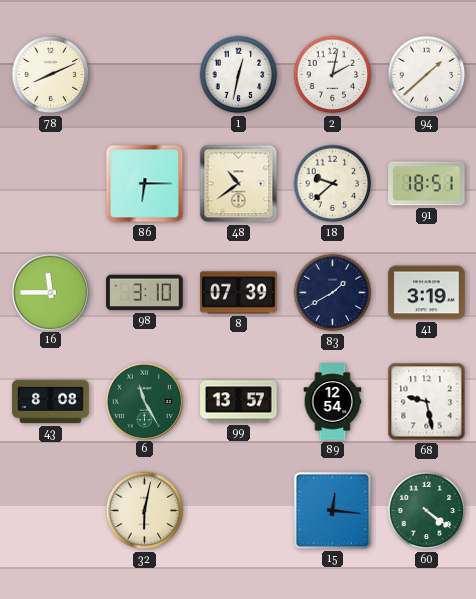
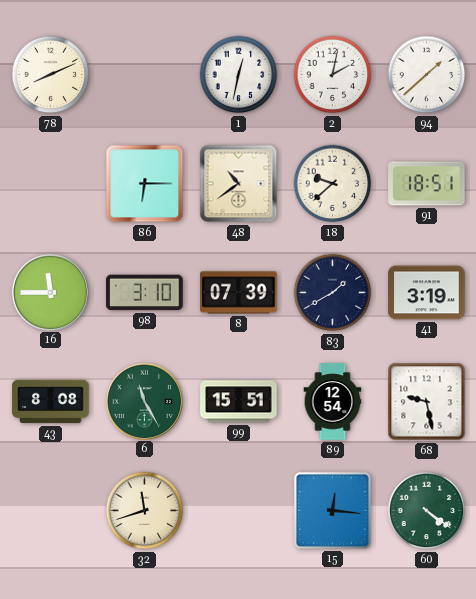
99: 13:57 -> 15:51
32: 6:02 -> 11:42
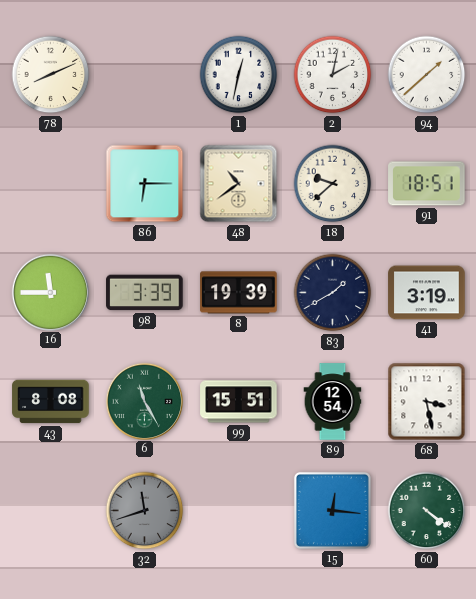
98: 3:10 -> 3:39
8: 07:39 -> 19:39
68: 9:28 -> 3:28
32 dial: cream -> grey
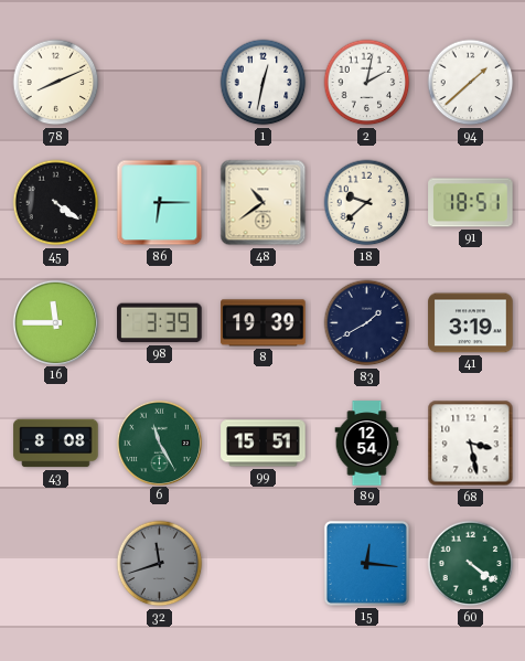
45: none -> 4:21
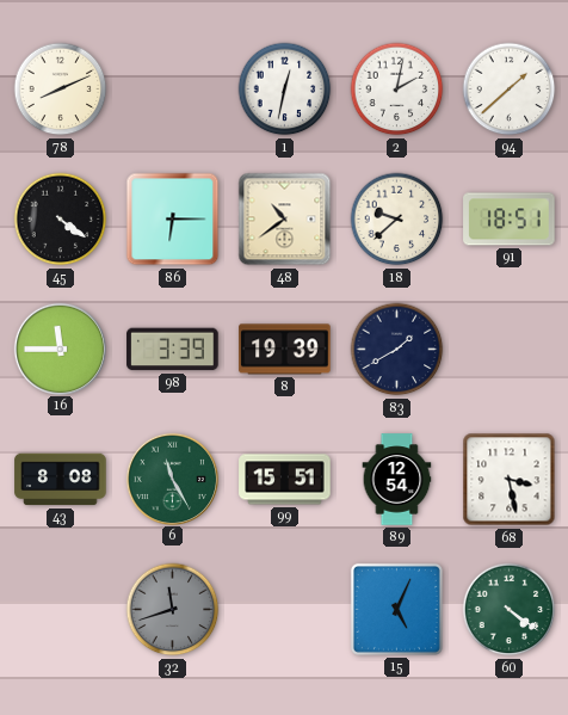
41: 3:19 -> none
15: 12:16 -> 5:04
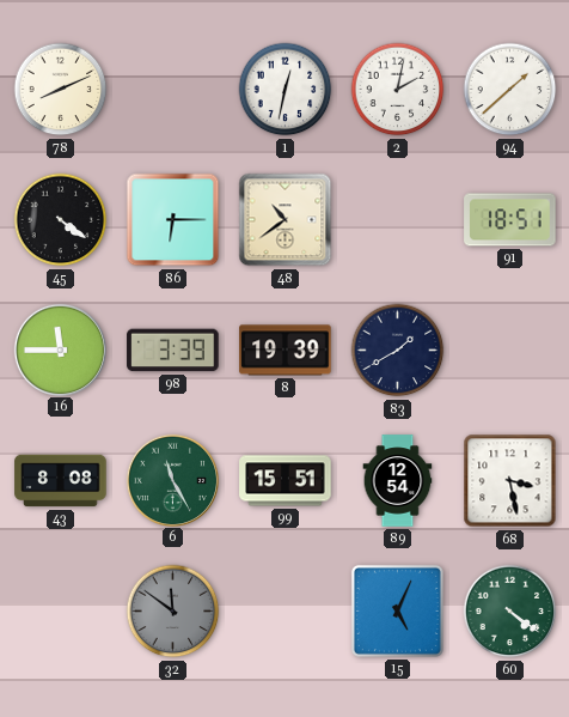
18: 9:38 -> none
32: 11:42 -> 11:51
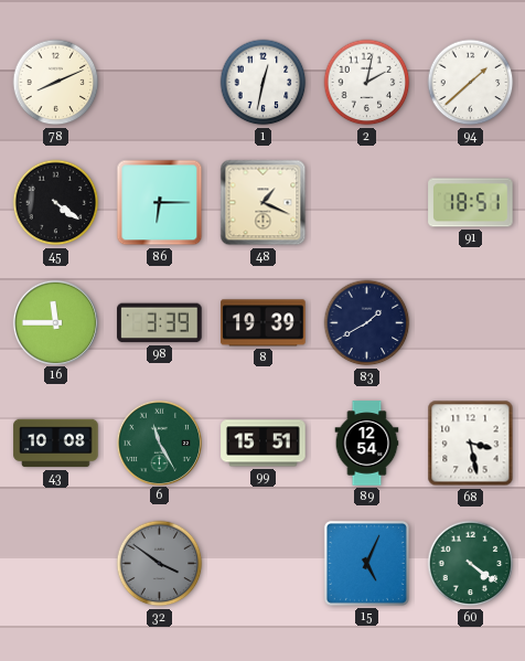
48: 10:39 -> 1:19
43: 8:08 -> 10:08
32: 11:51 -> 3:51
